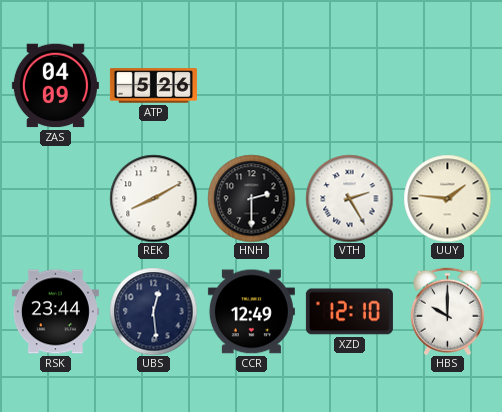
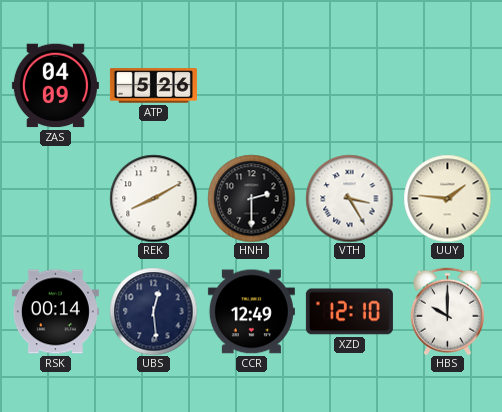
VTH: 2:25 -> 3:25
RSK: 23:44 -> 00:14
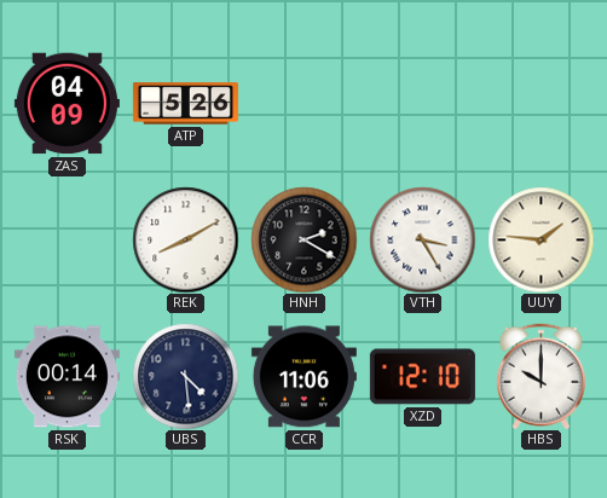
HNH: 2:30 -> 2:20
UBS: 12:29 -> 4:29
CCR: 12:49 -> 11:06
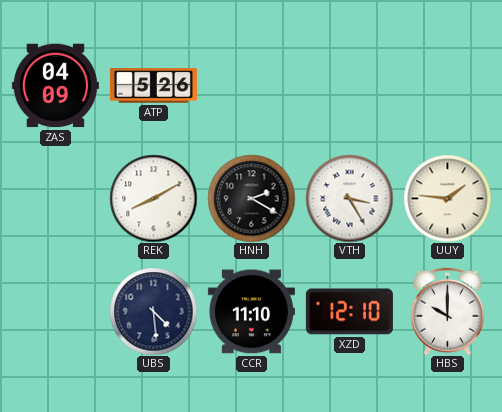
RSK: 00:14 -> none
CCR: 11:06 -> 11:10
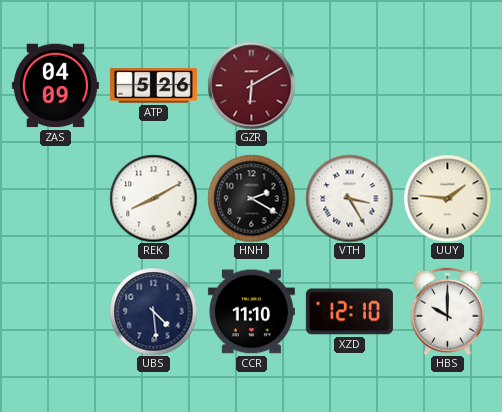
GZR: none -> 6:10
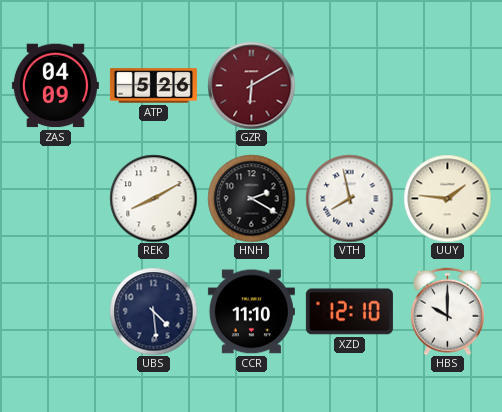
VTH: 3:25 -> 7:58
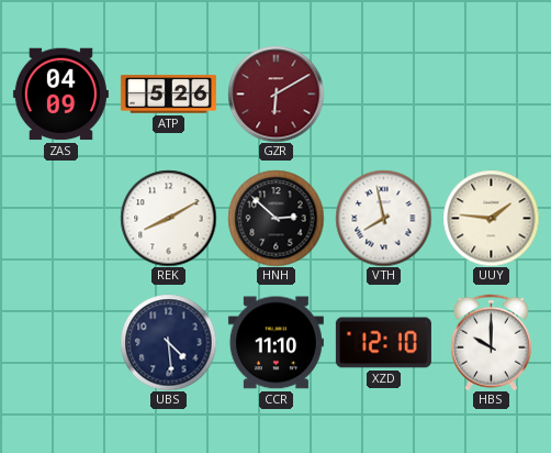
HNH: 2:20 -> 2:52
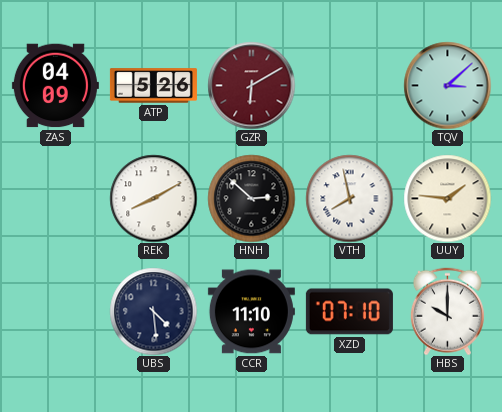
TQV: none -> 3:08
XZD: 12:10 -> 07:10
